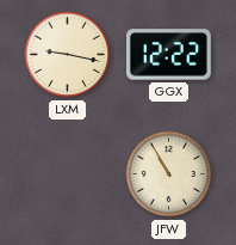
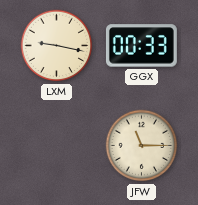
GGX: 12:22 -> 00:33
JFW: 10:55 -> 11:15
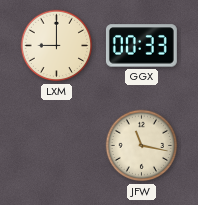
LXM: 9:17 -> 9:00
JFW: 11:15 -> 11:17
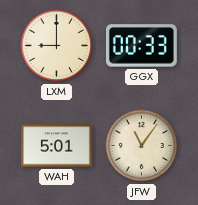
WAH: none -> 5:01
JFW: 11:17 -> 11:06
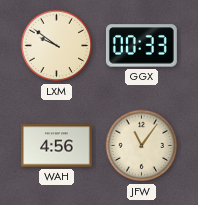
LXM: 9:00 -> 9:51
WAH: 5:01 -> 4:56
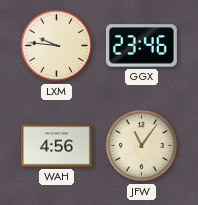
LXM: 9:51 -> 9:46
GGX: 00:33 -> 23:46
